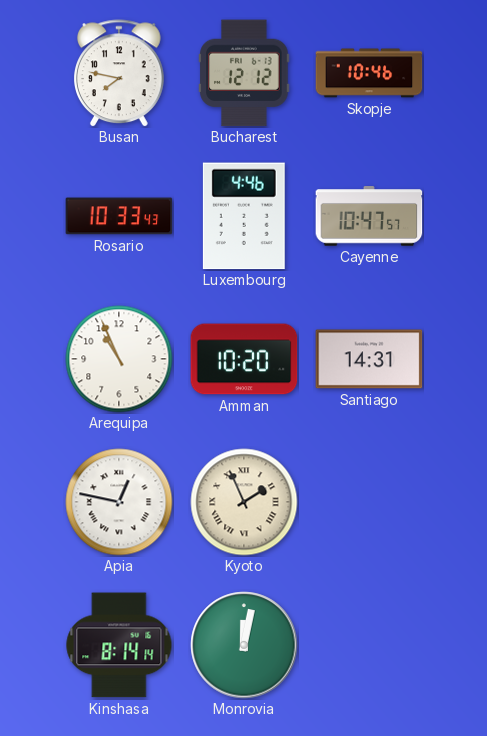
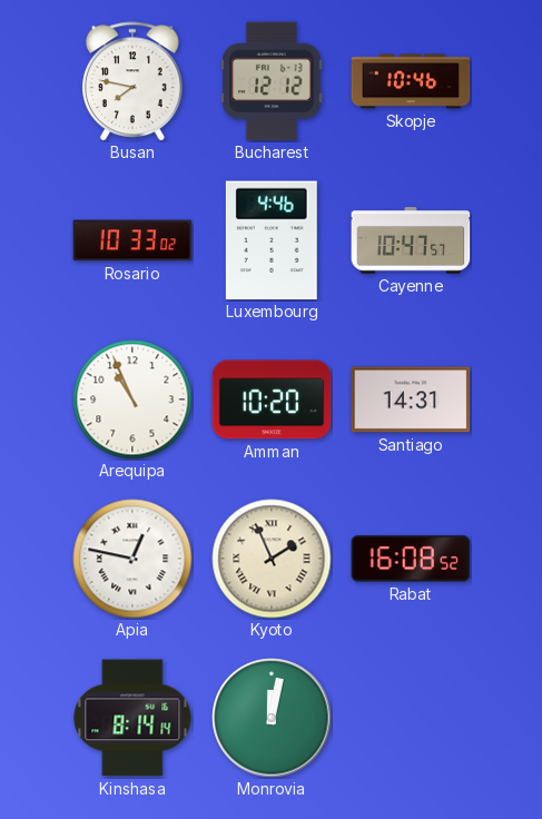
Rosario: 10:33:43 -> 10:33:02
Rabat: none -> 16:08
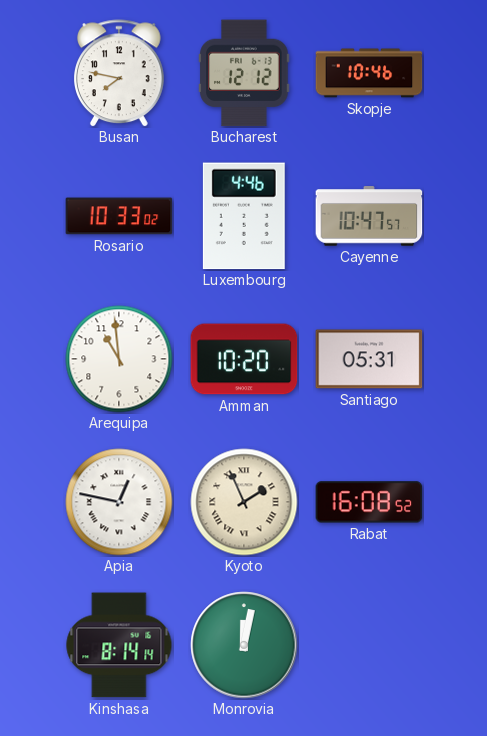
Arequipa: 10:56 -> 10:59
Santiago: 14:31 -> 05:31
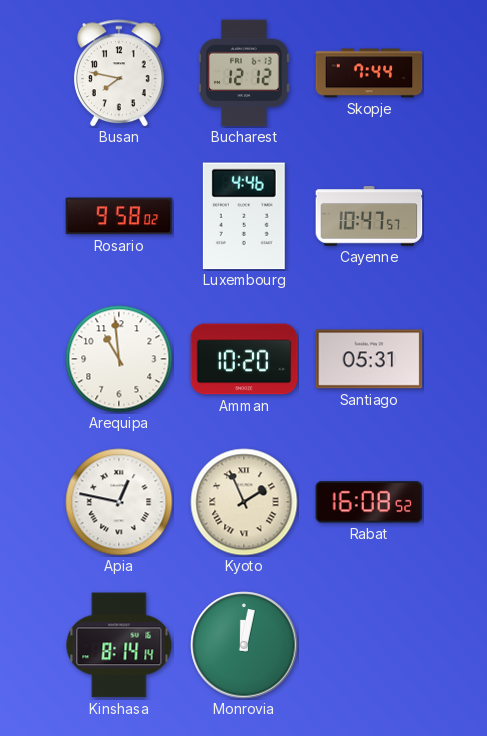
Skopje: 10:46 -> 7:44
Rosario: 10:33 -> 9:58
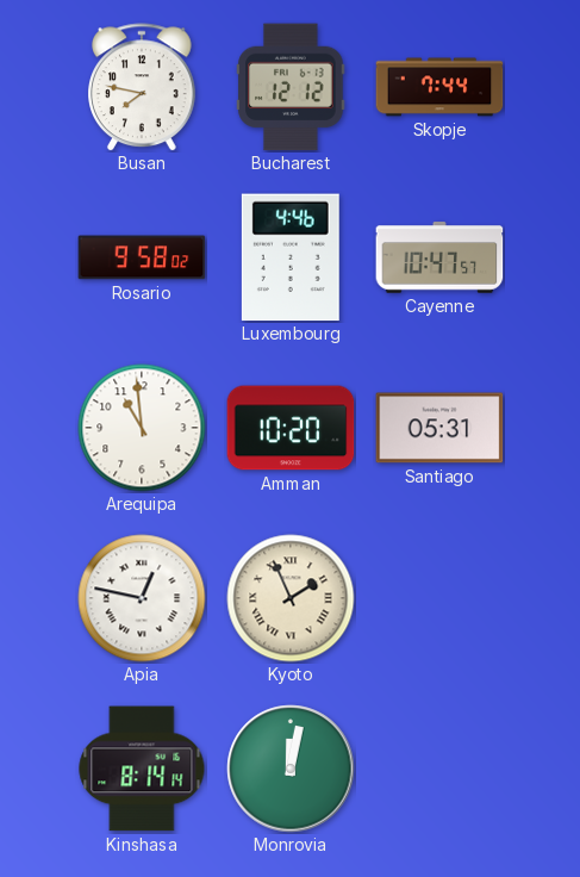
Rabat: 16:08 -> none
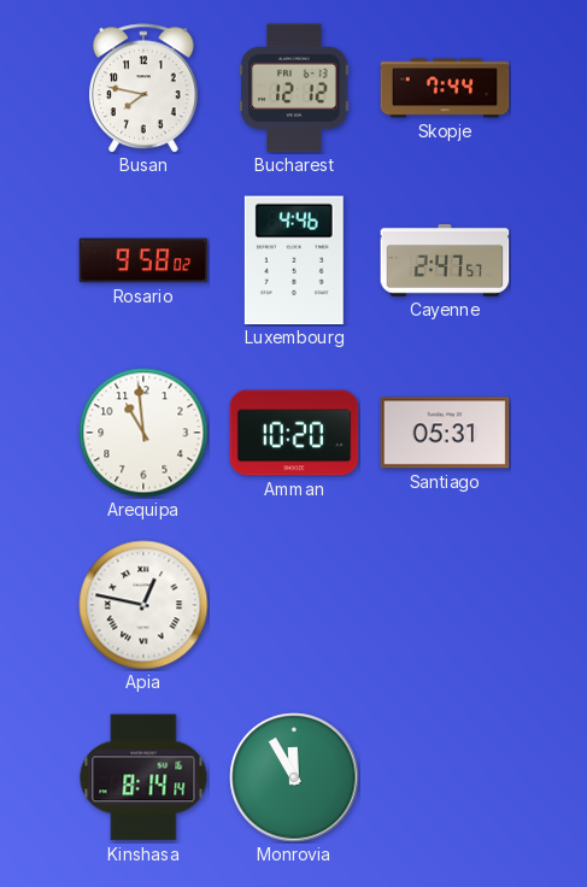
Cayenne: 10:47 -> 2:47
Kyoto: 1:56 -> none
Monrovia: 12:02 -> 11:55
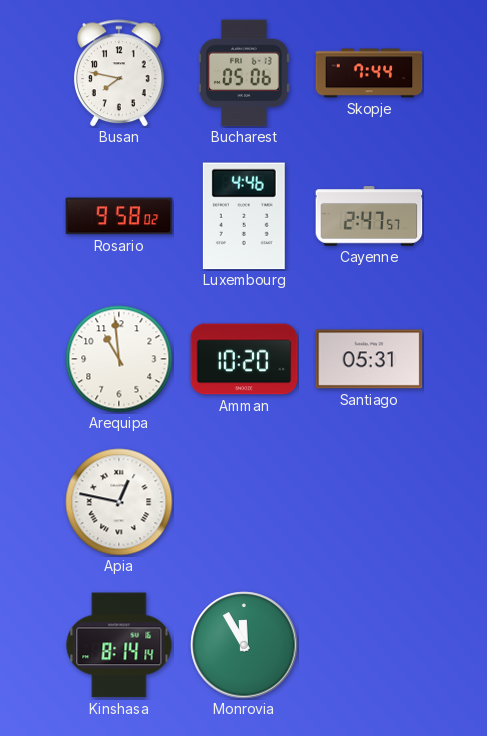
Bucharest: 12:12 -> 05:06
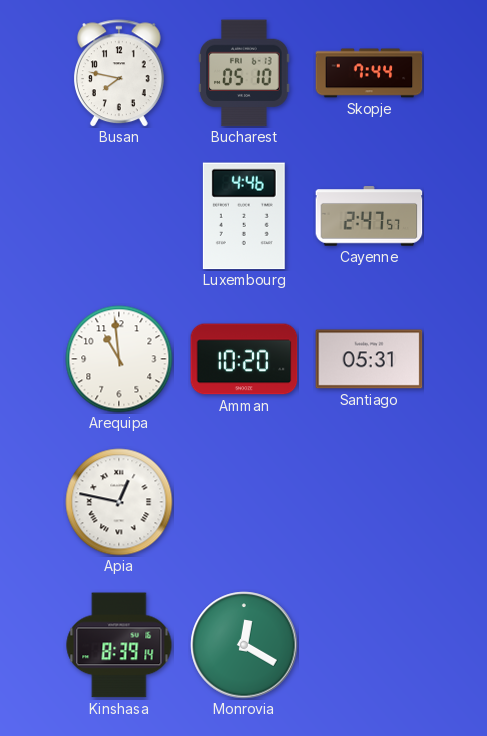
Bucharest: 05:06 -> 05:10
Rosario: 9:58 -> none
Kinshasa: 8:14 -> 8:39
Monrovia: 11:55 -> 12:20
